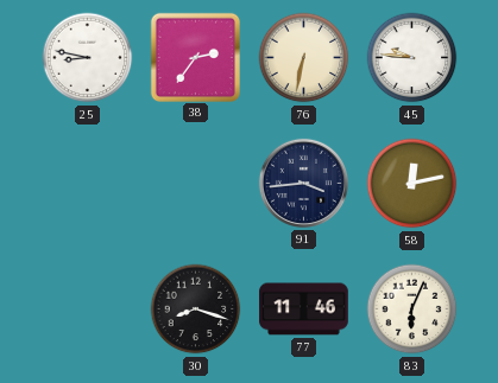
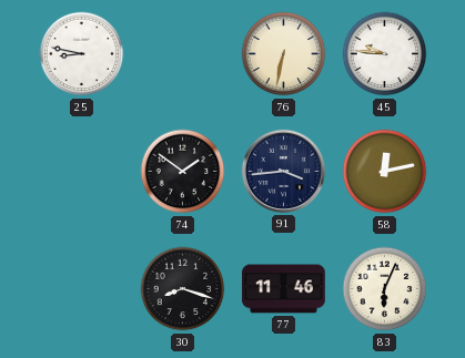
38: 2:36 -> none
74: none -> 1:51
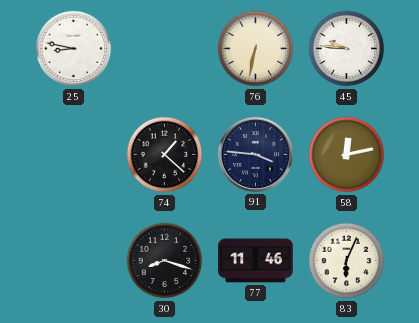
74: 1:51 -> 1:22
91: 3:44 -> 3:46
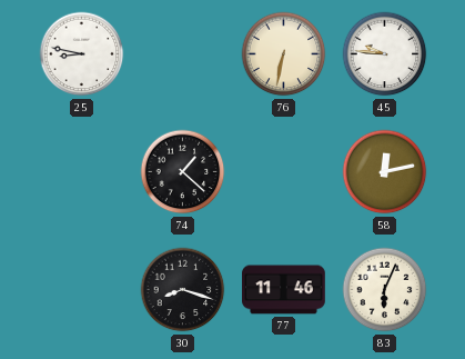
91: 3:46 -> none
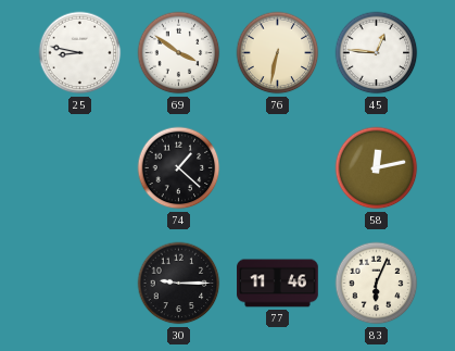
69: none -> 3:51
45: 9:46 -> 12:46
30: 8:18 -> 9:15
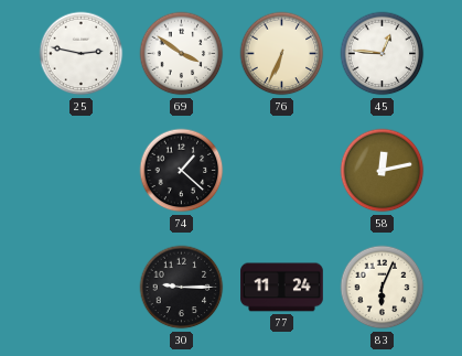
25: 8:47 -> 2:47
76: 6:32 -> 6:34
77: 11:46 -> 11:24
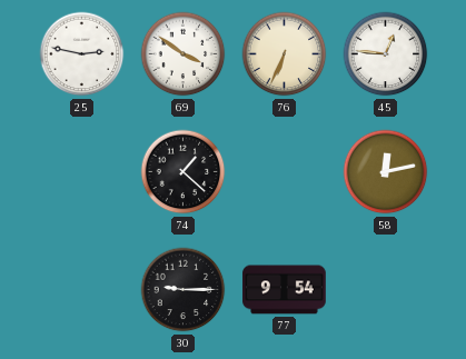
77: 11:24 -> 9:54
83: 6:04 -> none
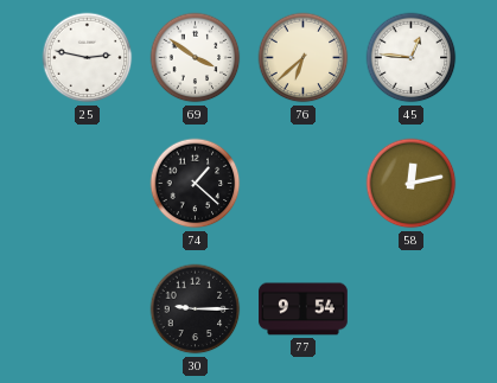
76: 6:34 -> 6:38
